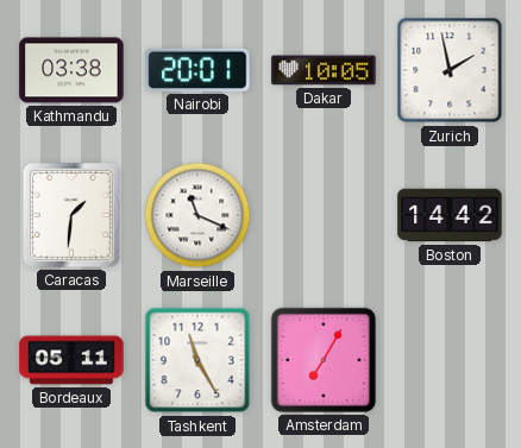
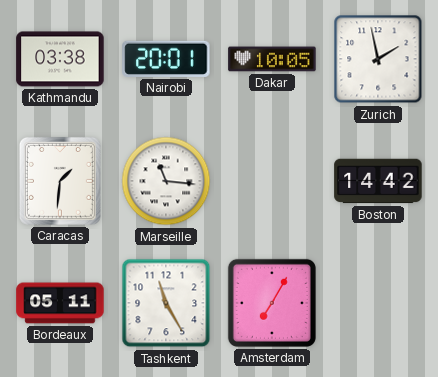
Marseille: 11:19 -> 11:16
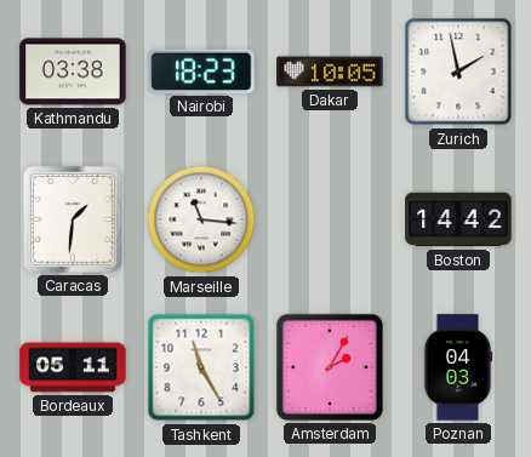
Nairobi: 20:01 -> 18:23
Amsterdam: 7:05 -> 2:05
Poznan: none -> 04:03
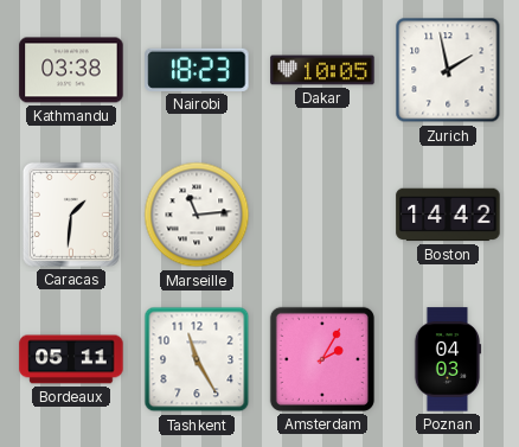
Marseille: 11:16 -> 11:14
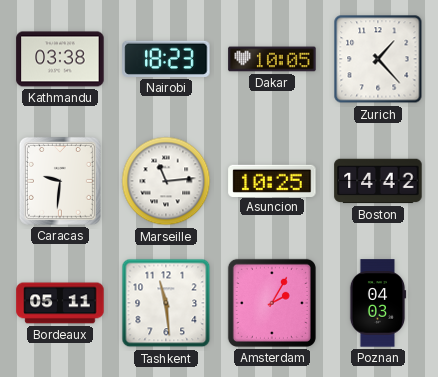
Zurich: 1:58 -> 1:23
Caracas: 1:31 -> 9:31
Asuncion: none -> 10:25
Tashkent: 11:25 -> 11:29
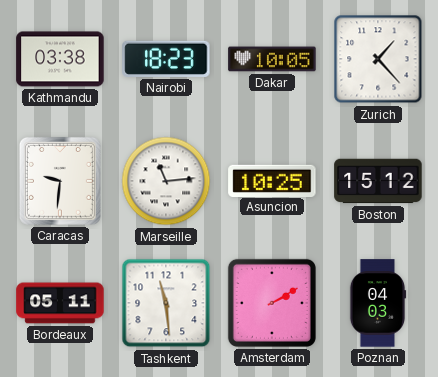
Boston: 14:42 -> 15:12
Amsterdam: 2:05 -> 2:10
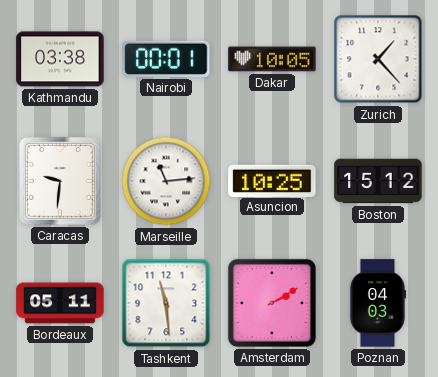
Nairobi: 18:23 -> 00:01
